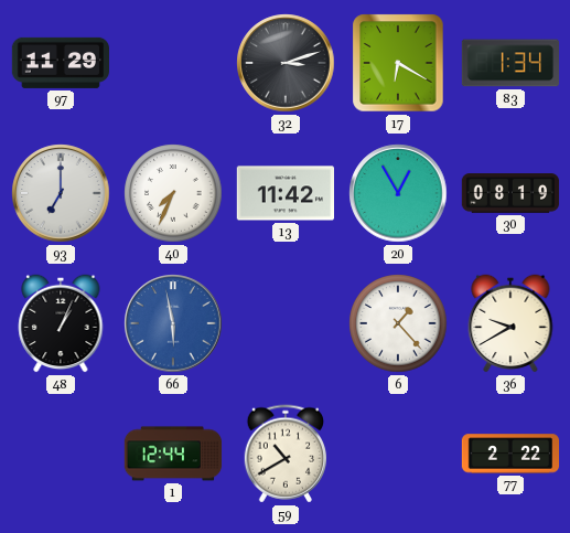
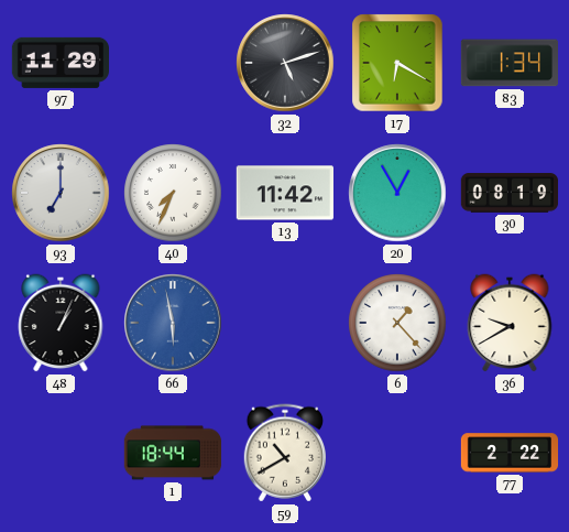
32: 3:12 -> 5:12
1: 12:44 -> 18:44
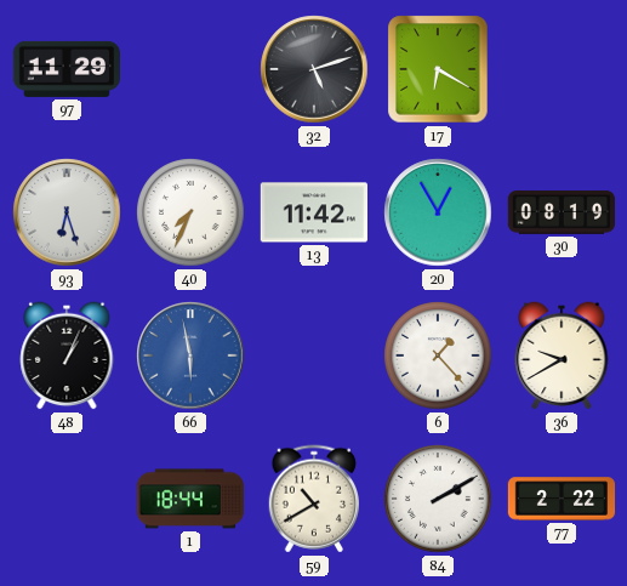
83: 1:34 -> none
93: 7:00 -> 6:27
84: none -> 2:10
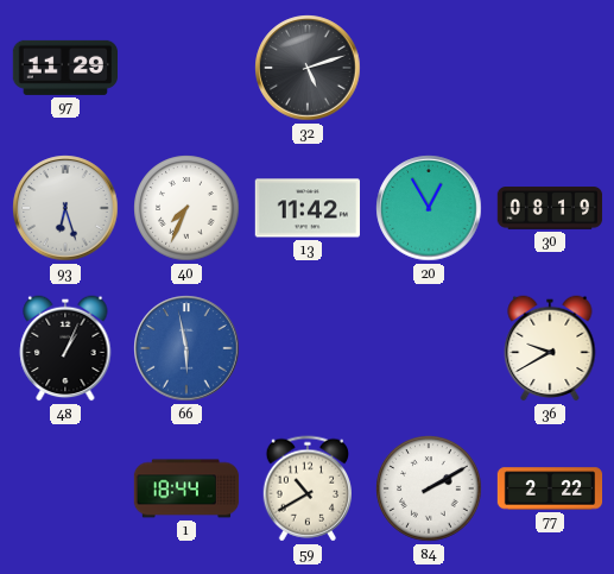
17: 6:20 -> none
6: 1:23 -> none
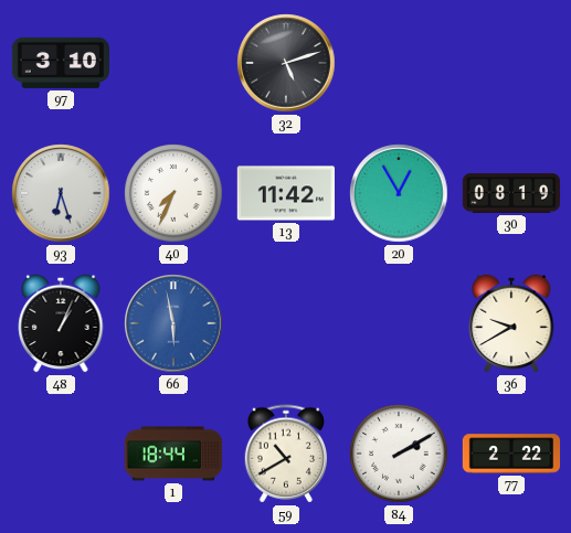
97: 11:29 -> 3:10
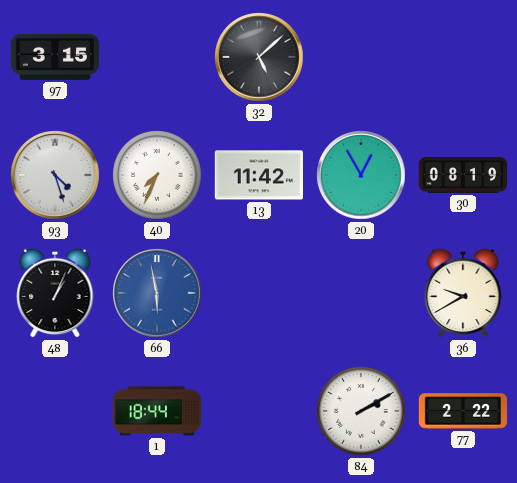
97: 3:10 -> 3:15
32: 5:12 -> 5:08
93: 6:27 -> 4:27
59: 10:40 -> none
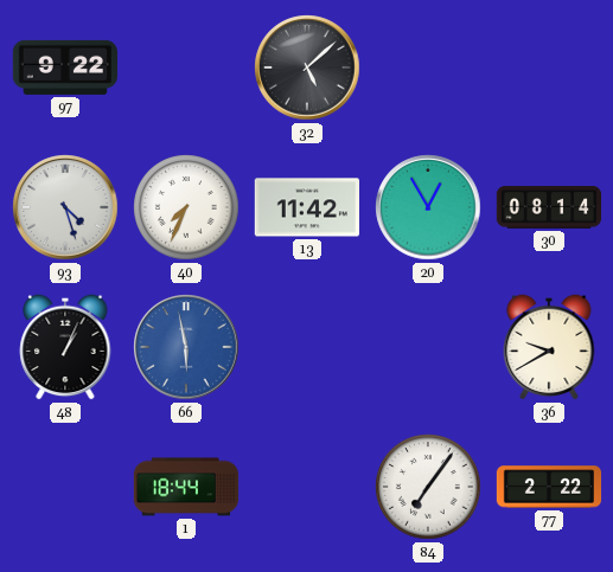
97: 3:15 -> 9:22
30: 08:19 -> 08:14
84: 2:10 -> 7:06
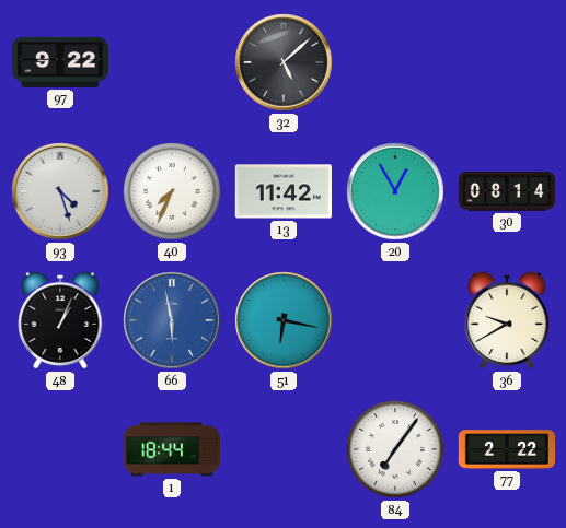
51: none -> 6:17
